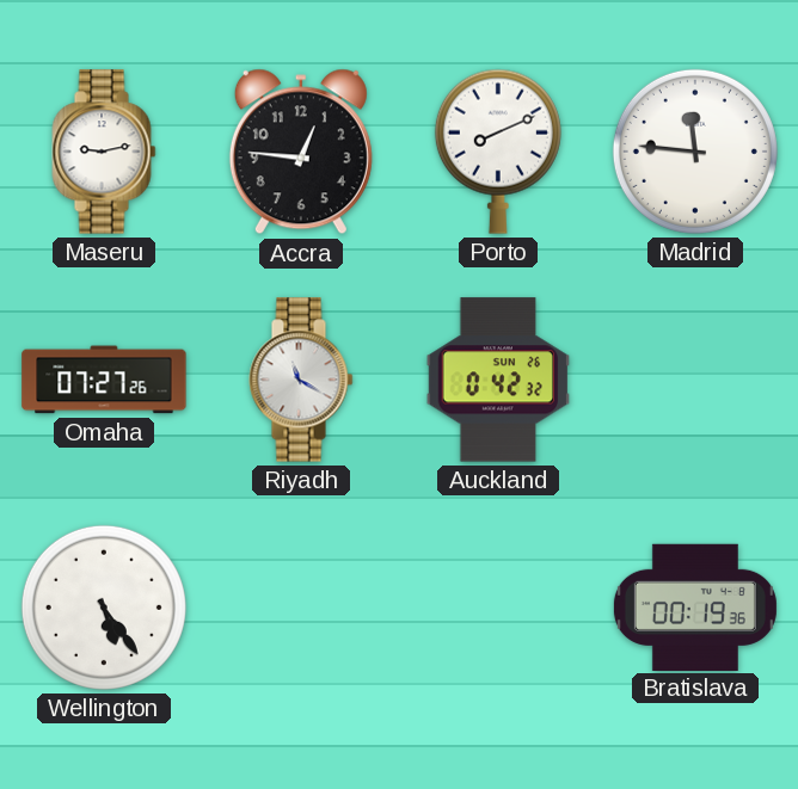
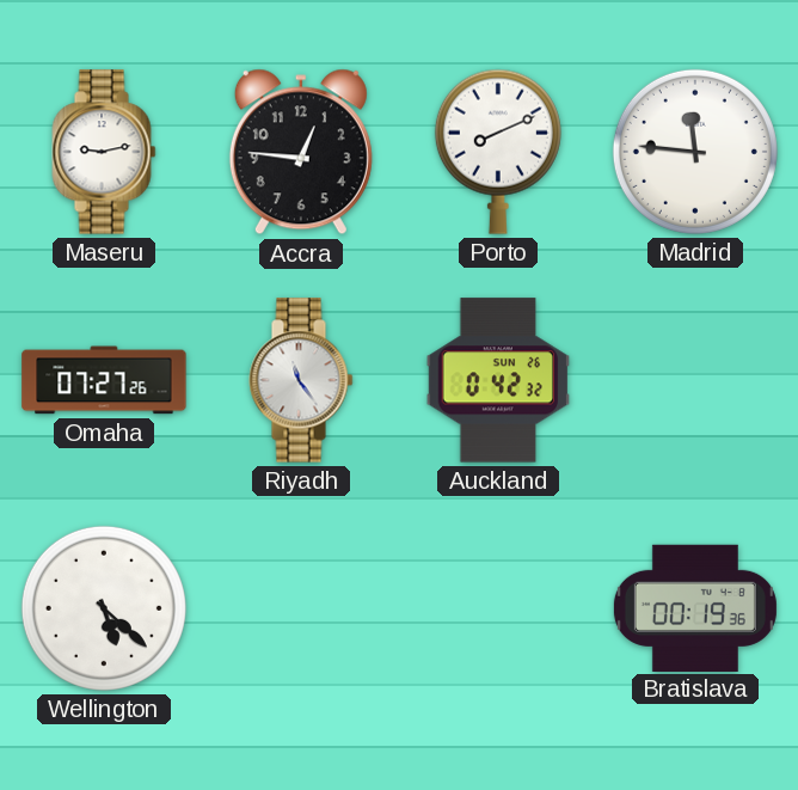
Riyadh: 11:20 -> 11:24
Wellington: 5:24 -> 5:22
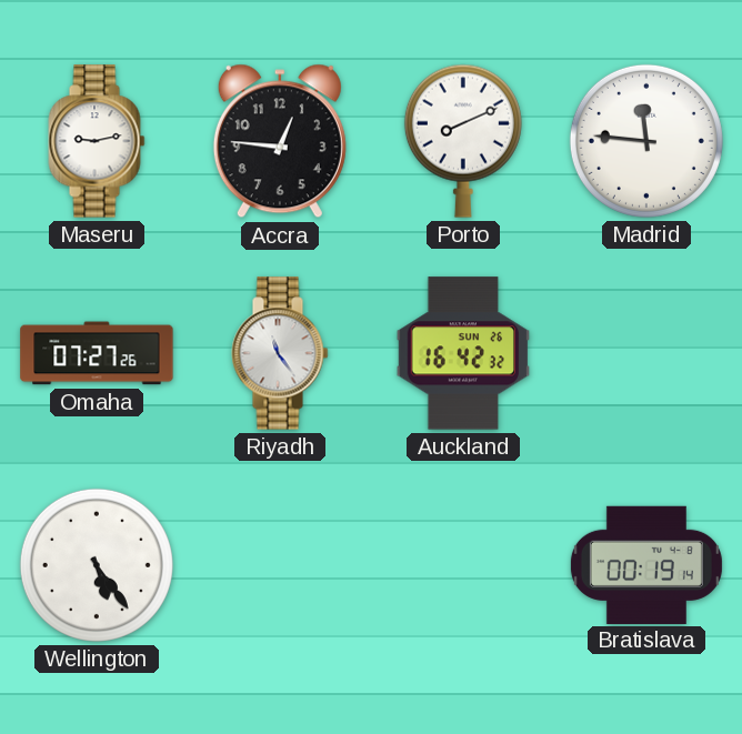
Auckland: 0:42 -> 16:42
Wellington: 5:22 -> 5:24
Bratislava: 00:19:36 -> 00:19:14
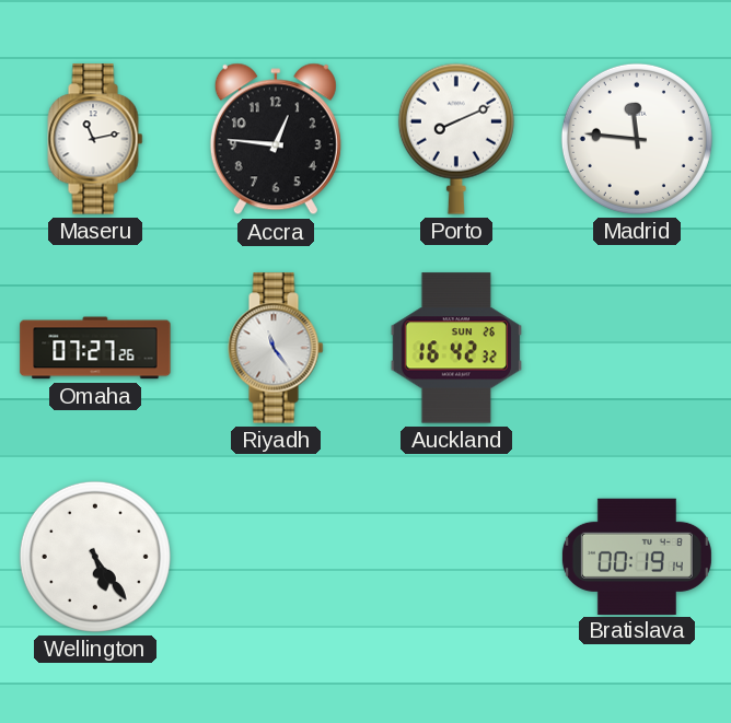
Maseru: 9:13 -> 11:13
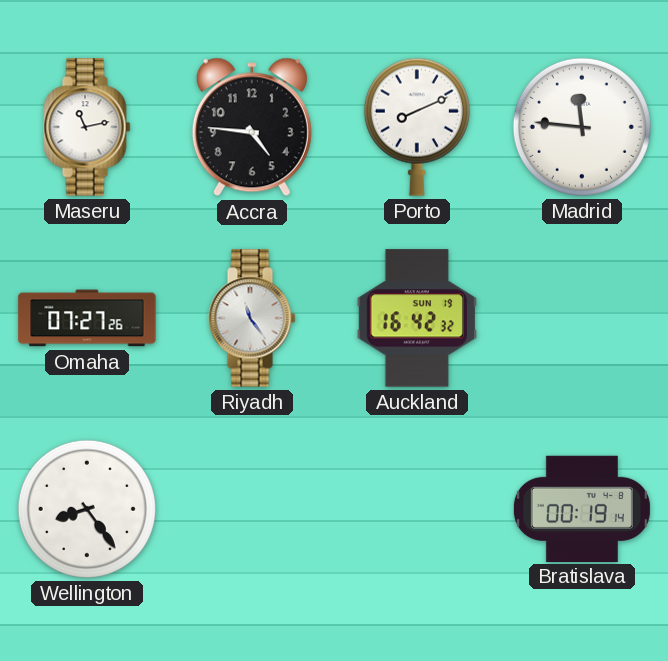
Accra: 12:46 -> 4:46
Auckland date: SUN 26 -> SUN 19
Wellington: 5:24 -> 8:24
